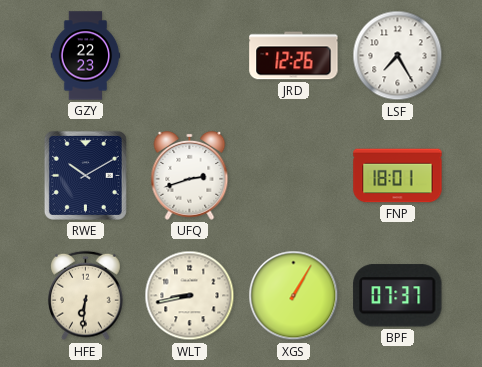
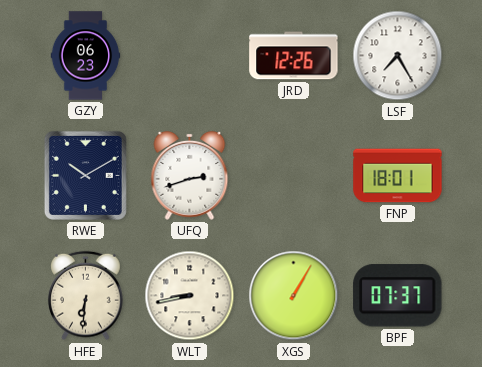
GZY: 22:23 -> 06:23
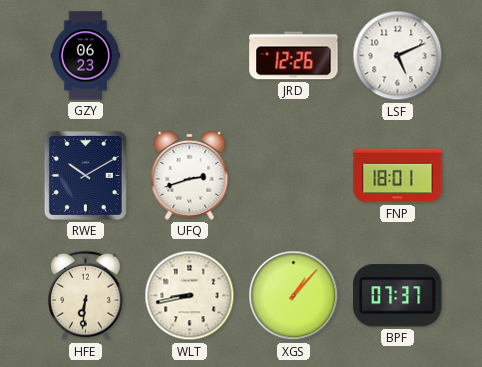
LSF: 7:25 -> 5:11
XGS: 1:05 -> 1:07
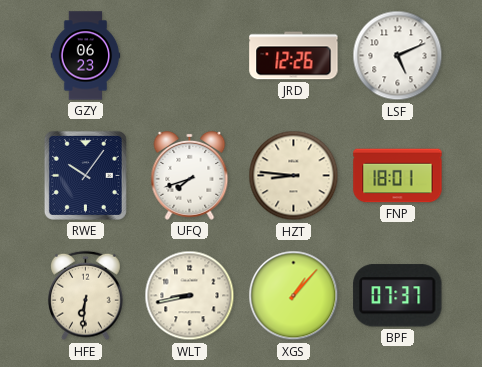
RWE: 10:10 -> 10:06
UFQ: 2:42 -> 7:42
HZT: none -> 8:46
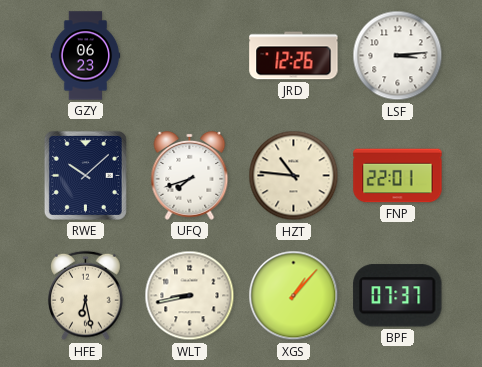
LSF: 5:11 -> 3:14
RWE: 10:06 -> 10:08
HZT: 8:46 -> 10:46
FNP: 18:01 -> 22:01
HFE: 6:31 -> 6:28
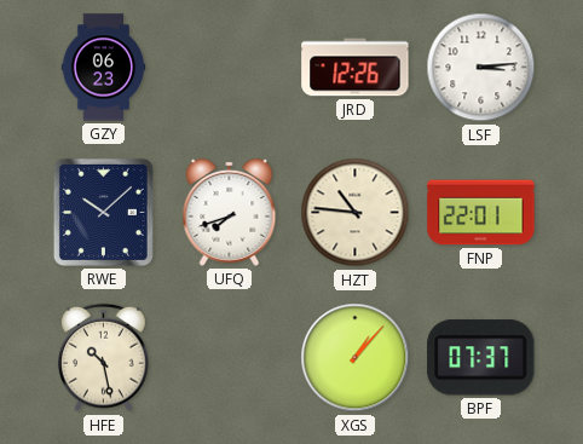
HFE: 6:28 -> 10:28
WLT: 8:43 -> none
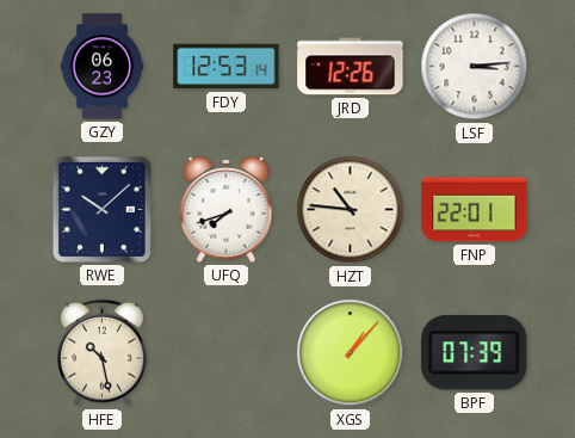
FDY: none -> 12:53
BPF: 07:37 -> 07:39
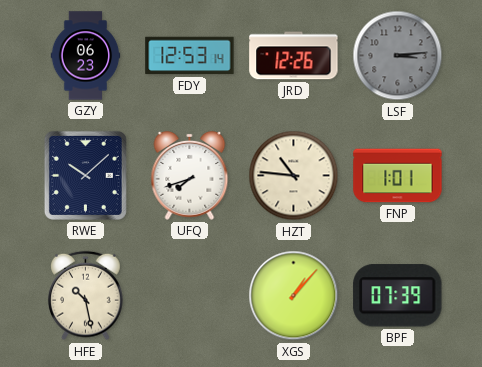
LSF dial: white -> grey
FNP: 22:01 -> 1:01
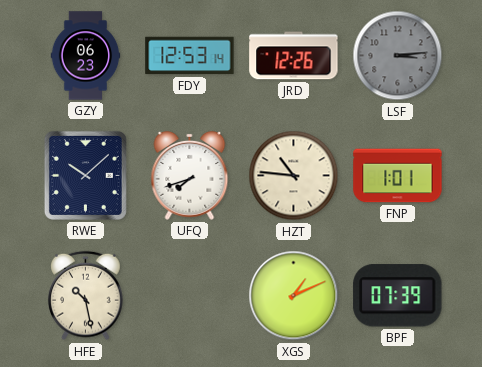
XGS: 1:07 -> 1:11
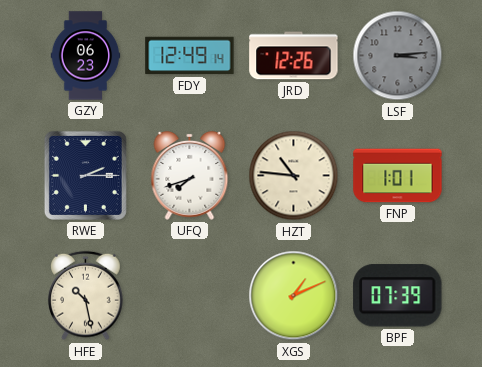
FDY: 12:53 -> 12:49
RWE: 10:08 -> 2:15
